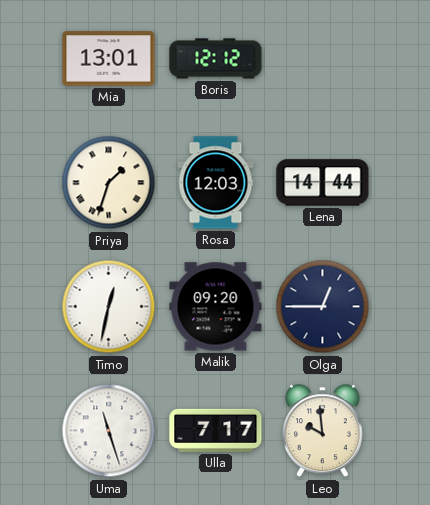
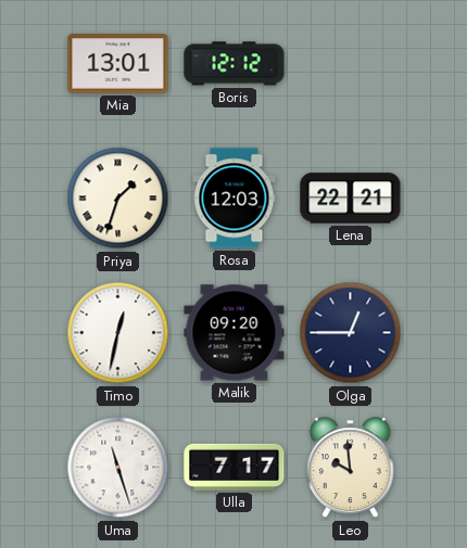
Lena: 14:44 -> 22:21
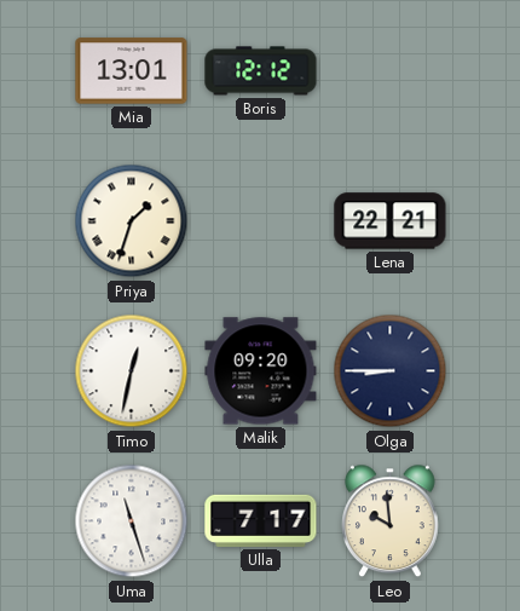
Rosa: 12:03 -> none
Olga: 12:45 -> 8:45
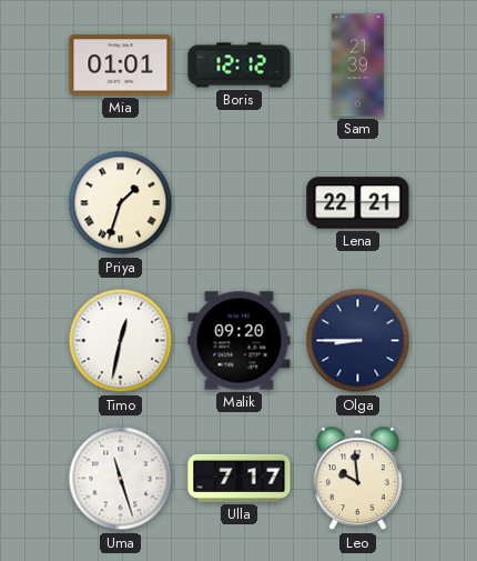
Mia: 13:01 -> 01:01
Sam: none -> 21:39
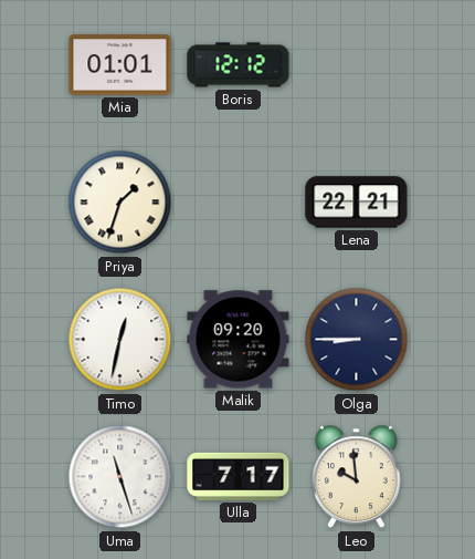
Sam: 21:39 -> none
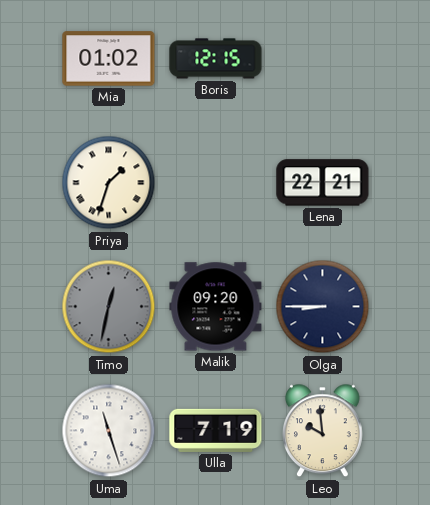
Mia: 01:01 -> 01:02
Boris: 12:12 -> 12:15
Timo dial: white -> grey
Ulla: 7:17 -> 7:19
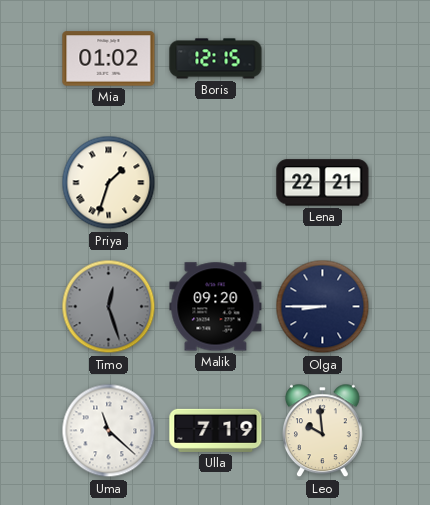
Timo: 12:32 -> 12:27
Uma: 11:27 -> 11:22
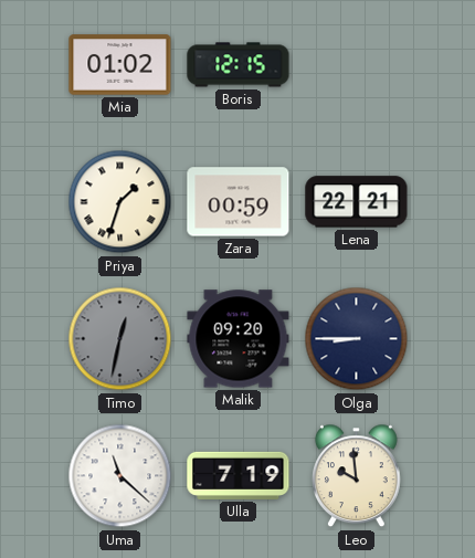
Zara: none -> 00:59
Timo: 12:27 -> 12:32
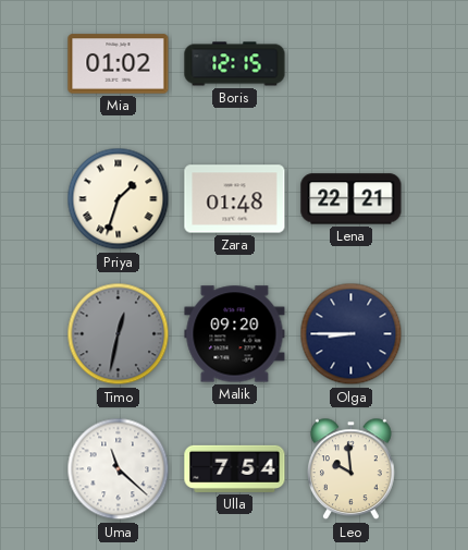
Zara: 00:59 -> 01:48
Ulla: 7:19 -> 7:54
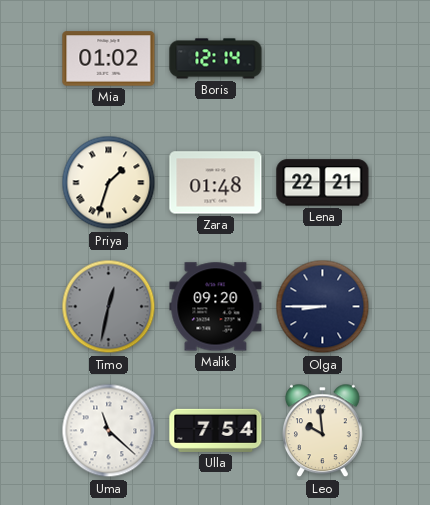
Boris: 12:15 -> 12:14
